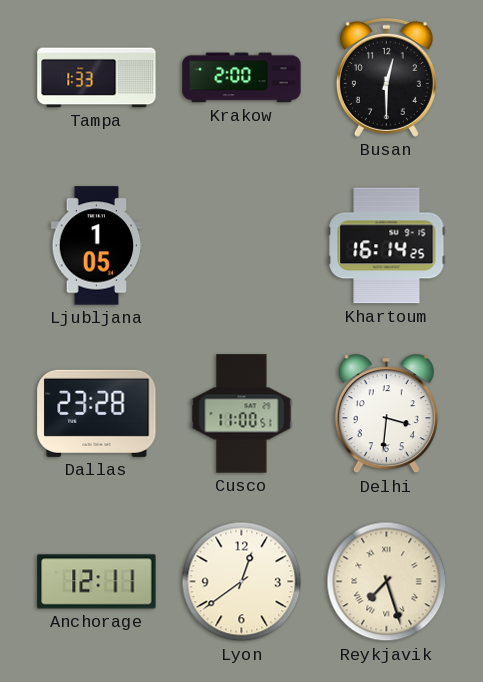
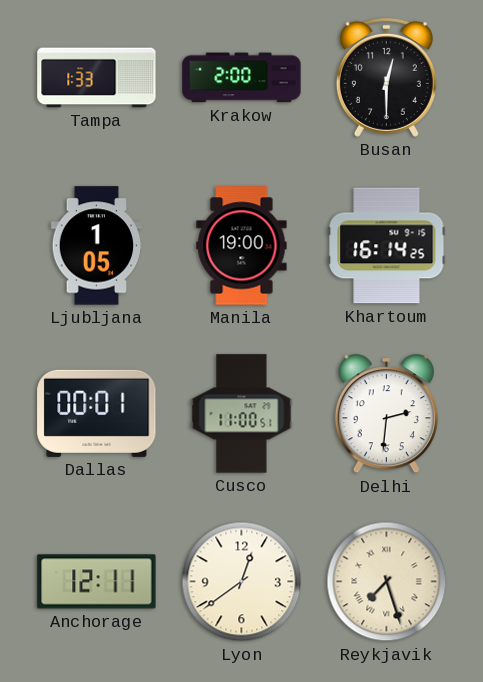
Manila: none -> 19:00
Dallas: 23:28 -> 00:01
Delhi: 3:31 -> 2:31
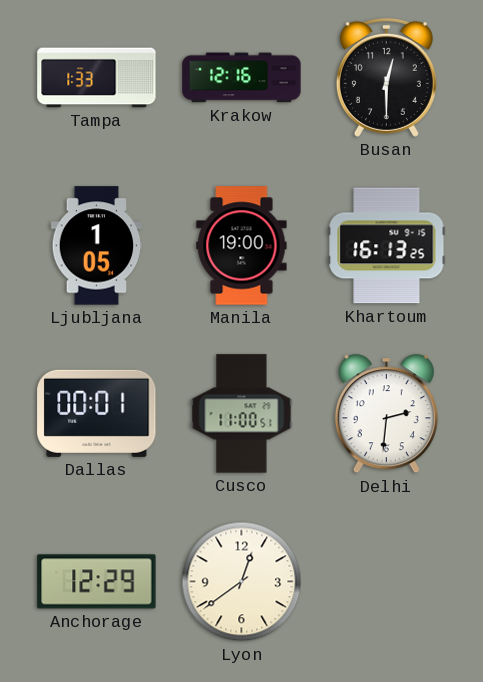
Krakow: 2:00 -> 12:16
Khartoum: 16:14 -> 16:13
Anchorage: 12:11 -> 12:29
Reykjavik: 7:27 -> none
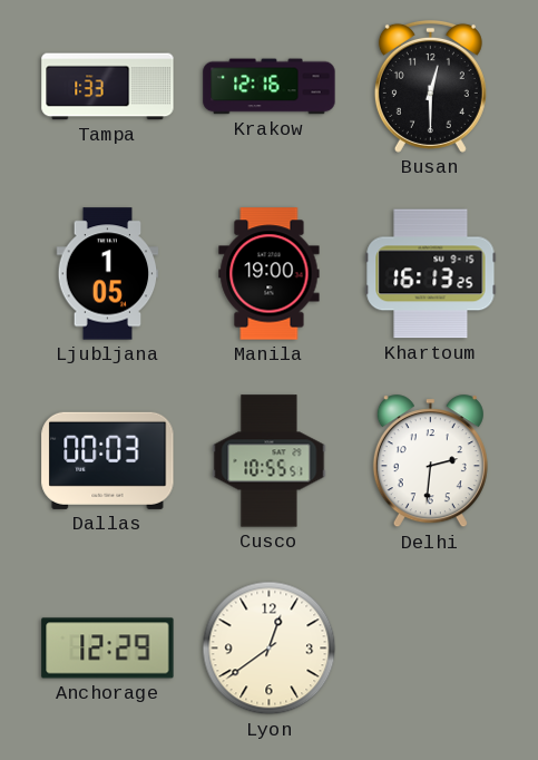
Dallas: 00:01 -> 00:03
Cusco: 11:00 -> 10:55
